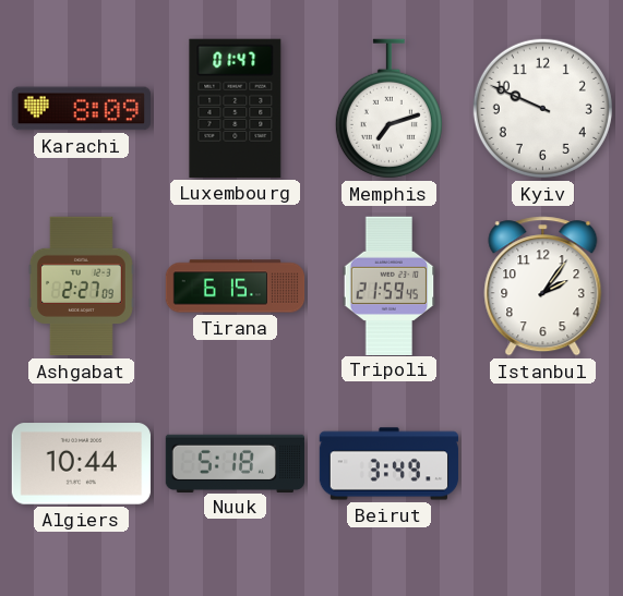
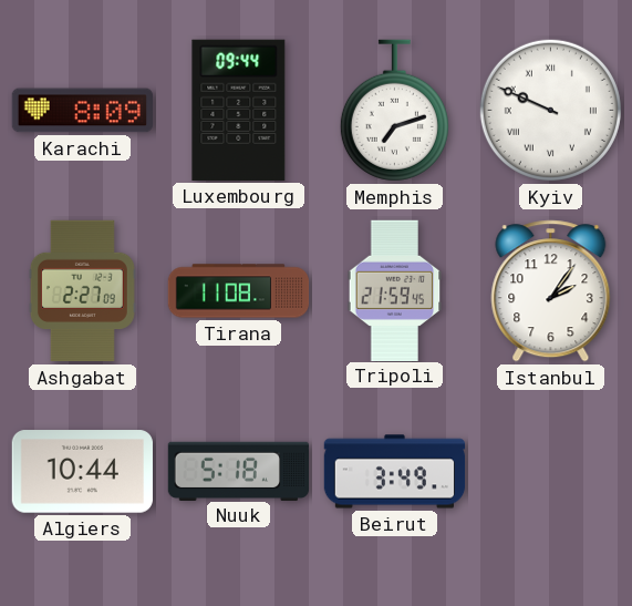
Luxembourg: 01:47 -> 09:44
Kyiv numerals: Arabic -> Roman
Tirana: 6:15 -> 11:08
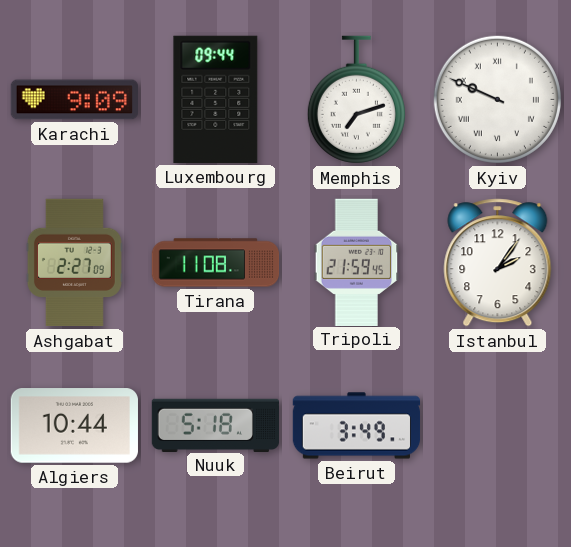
Karachi: 8:09 -> 9:09
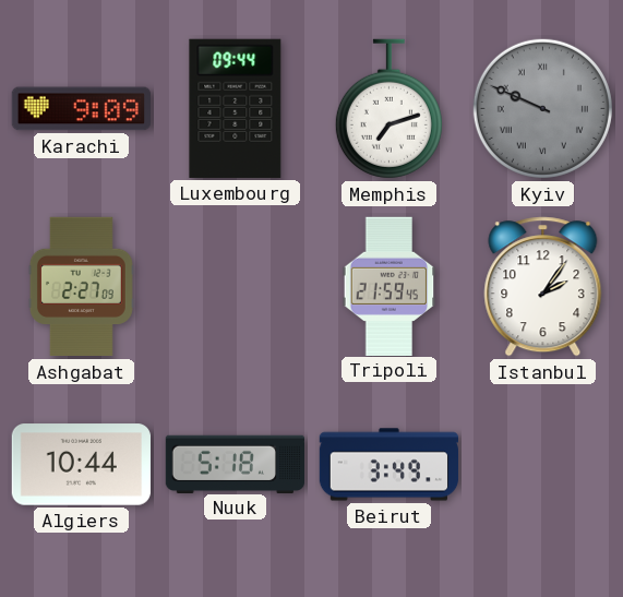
Kyiv dial: white -> grey
Tirana: 11:08 -> none
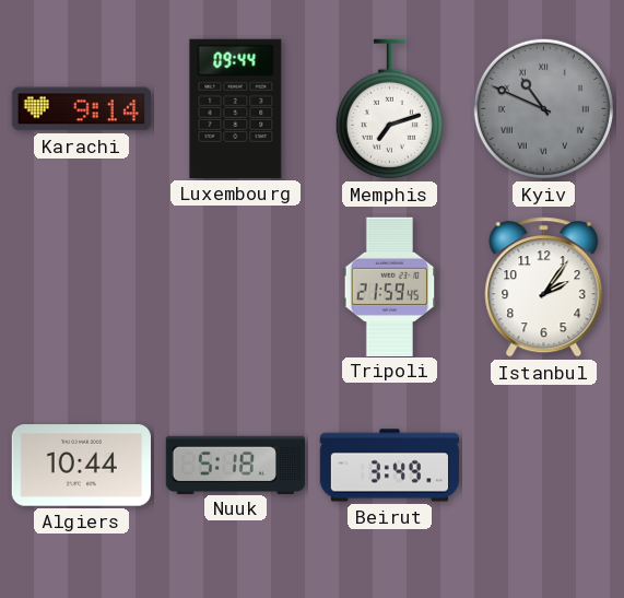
Karachi: 9:09 -> 9:14
Kyiv: 9:49 -> 10:49
Ashgabat: 2:27 -> none
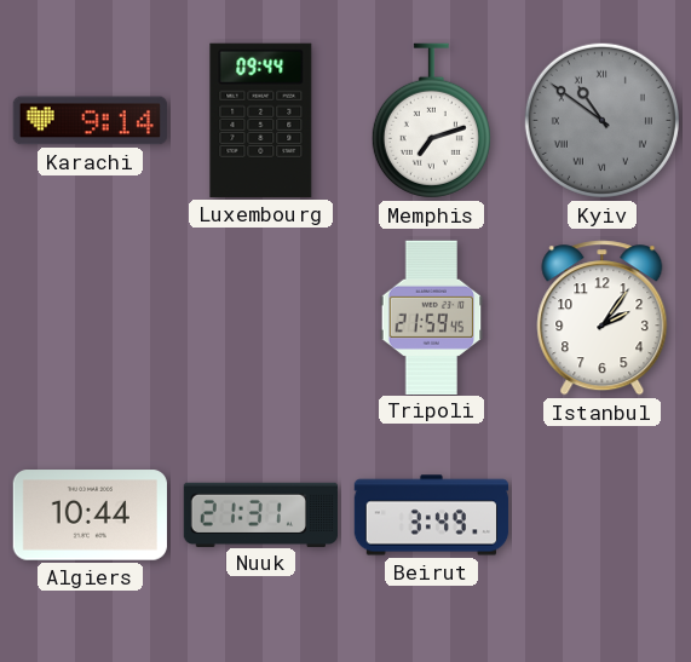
Kyiv: 10:49 -> 10:51
Nuuk: 5:18 -> 21:31
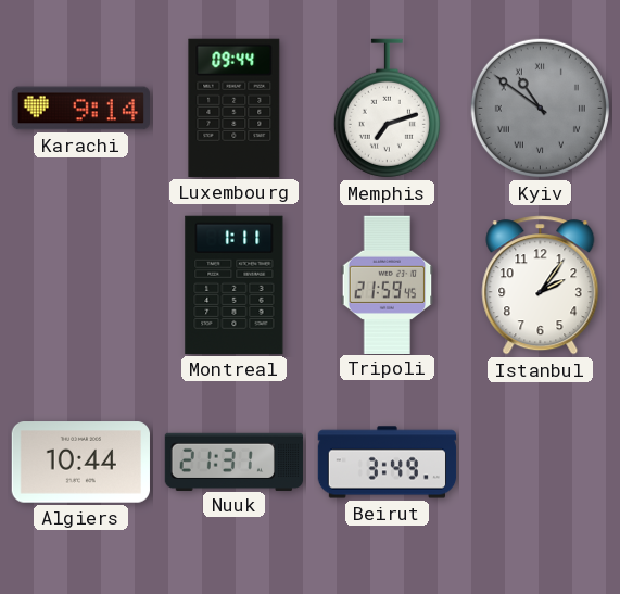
Montreal: none -> 1:11
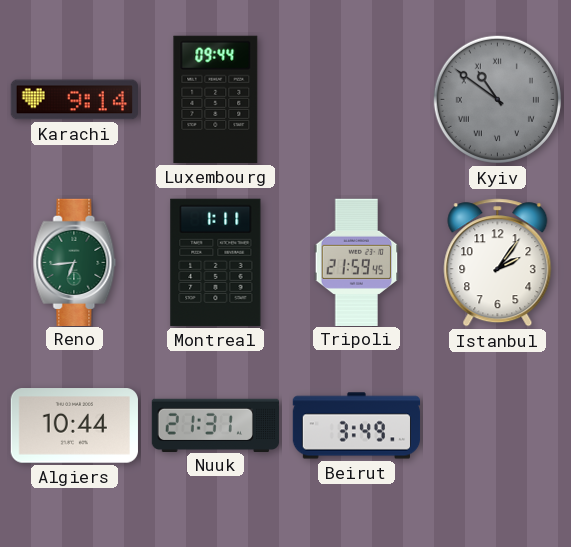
Memphis: 7:12 -> none
Reno: none -> 6:44
